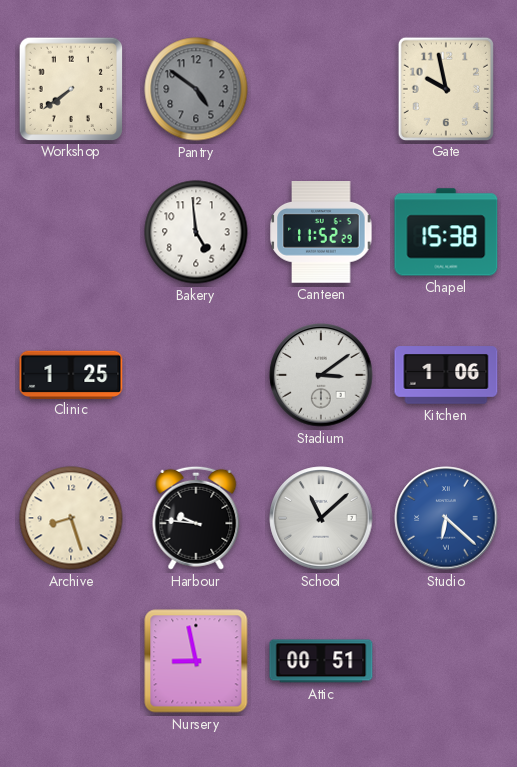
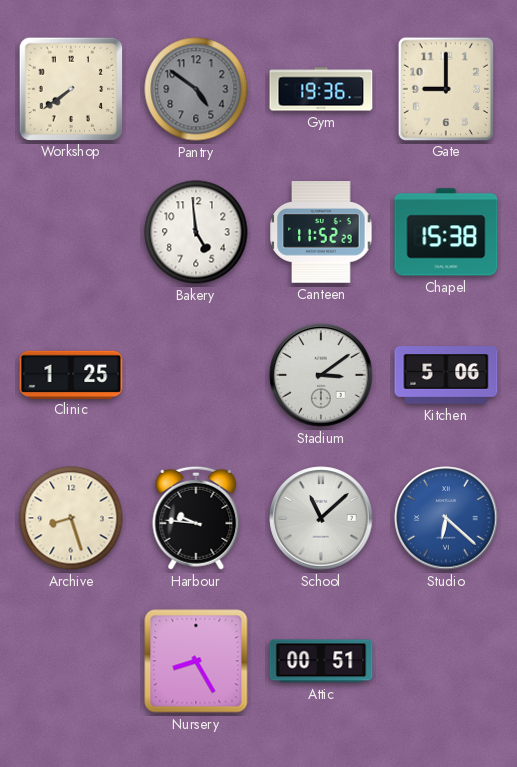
Gym: none -> 19:36
Gate: 9:58 -> 9:00
Kitchen: 1:06 -> 5:06
Nursery: 8:58 -> 8:25
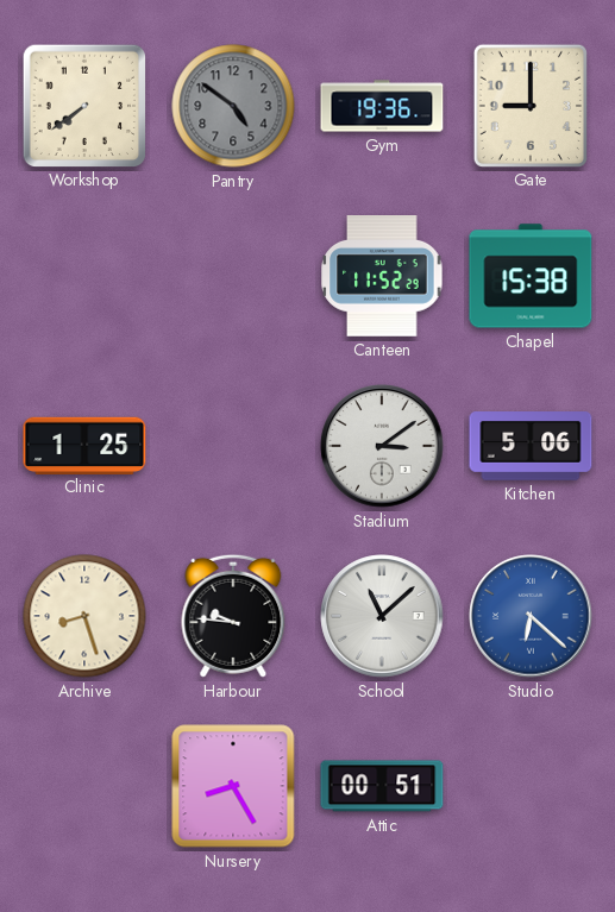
Bakery: 4:59 -> none
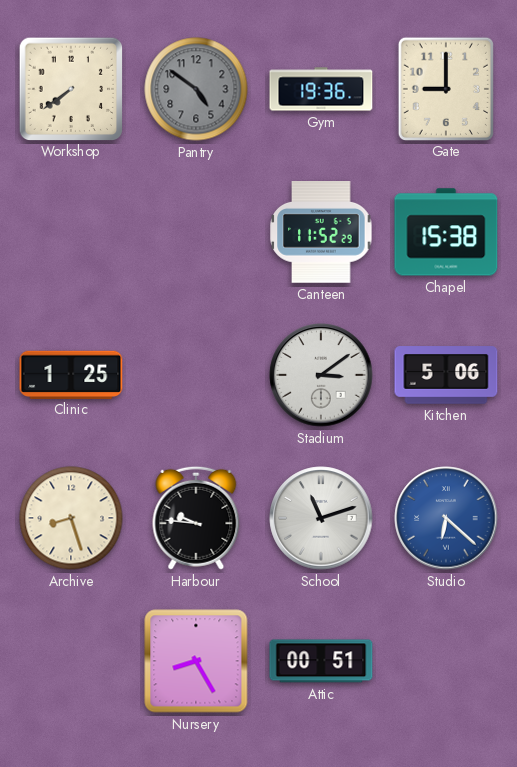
School: 11:08 -> 11:12
